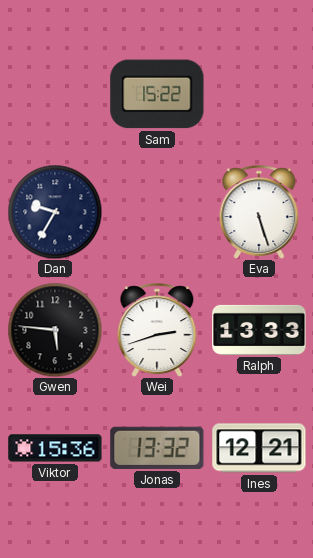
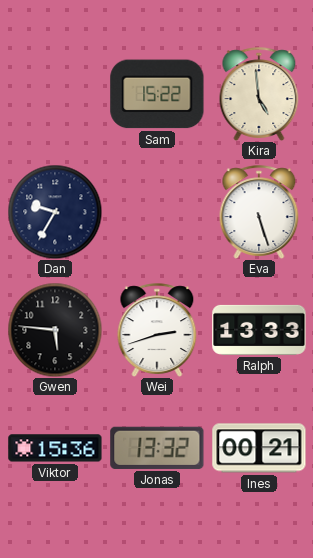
Kira: none -> 4:59
Ines: 12:21 -> 00:21
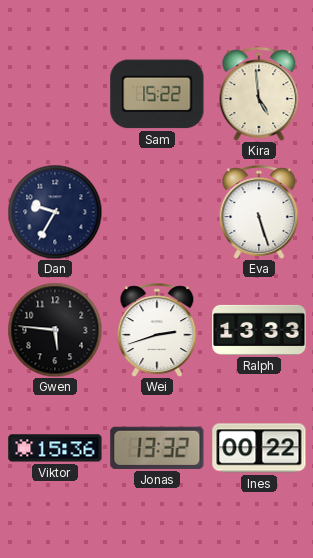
Ines: 00:21 -> 00:22
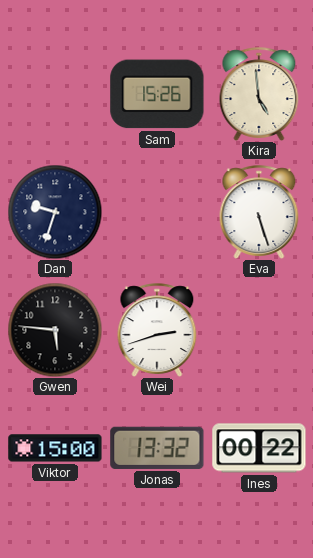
Sam: 15:22 -> 15:26
Dan: 9:35 -> 9:33
Ralph: 13:33 -> none
Viktor: 15:36 -> 15:00
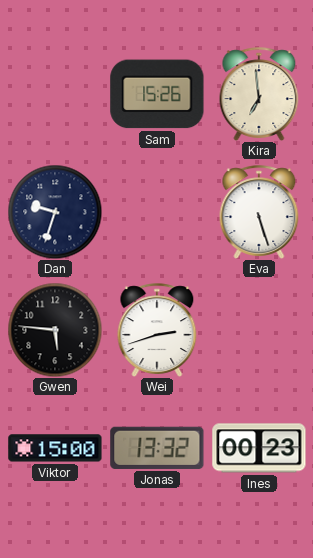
Kira: 4:59 -> 6:59
Ines: 00:22 -> 00:23
